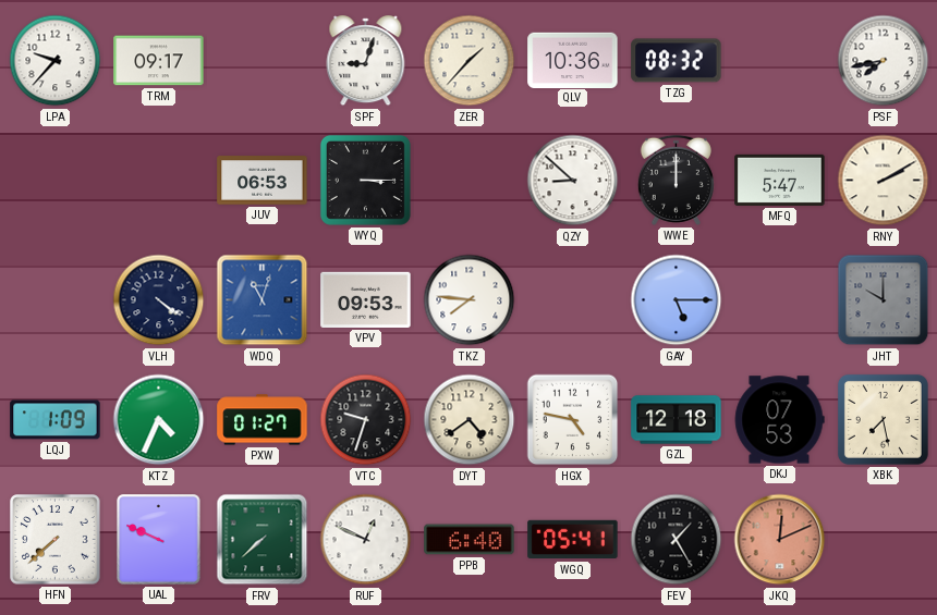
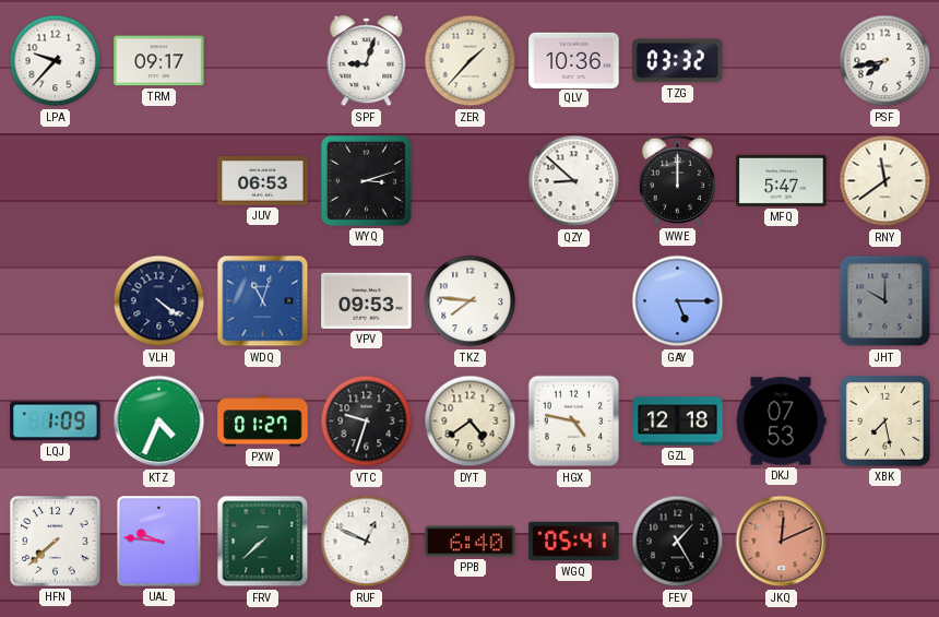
TZG: 08:32 -> 03:32
WYQ: 3:15 -> 3:12
RNY: 2:10 -> 11:39
UAL: 9:49 -> 9:46
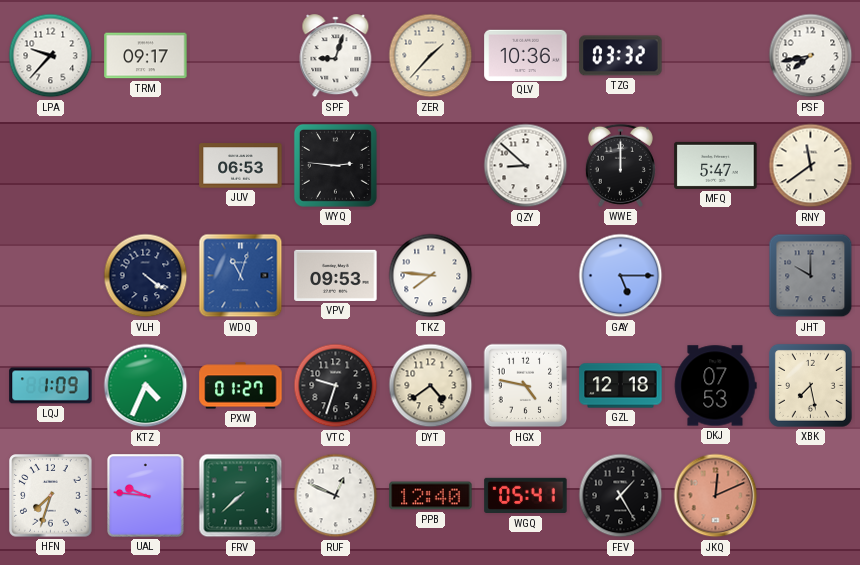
WYQ: 3:12 -> 2:46
HFN: 7:38 -> 7:33
PPB: 6:40 -> 12:40
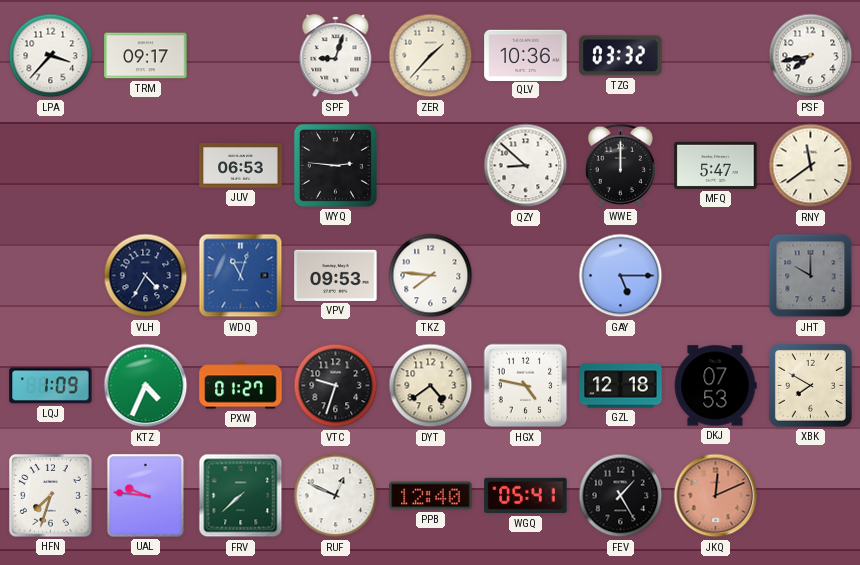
LPA: 9:37 -> 3:37
VLH: 4:21 -> 4:35
XBK: 7:28 -> 7:50
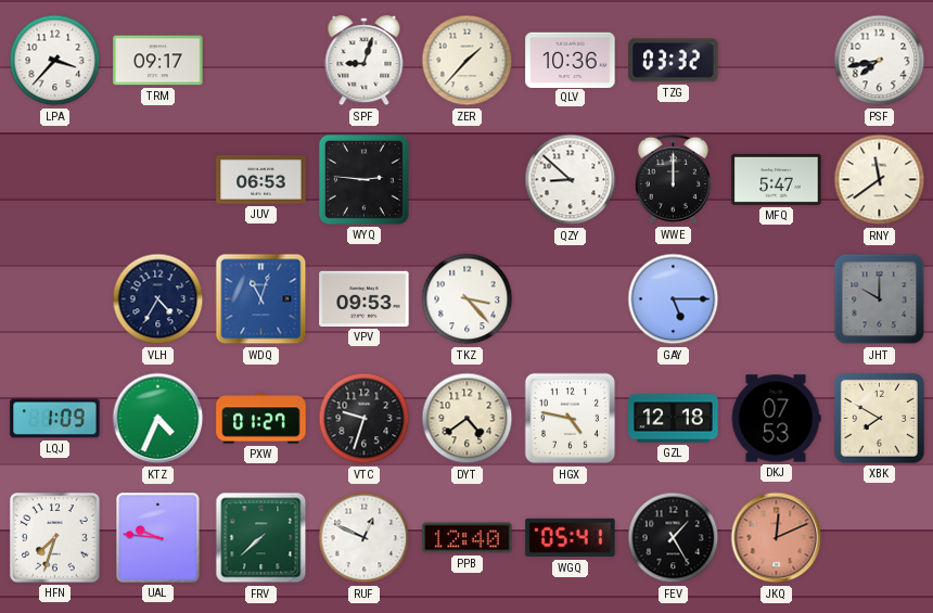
TKZ: 7:46 -> 3:23
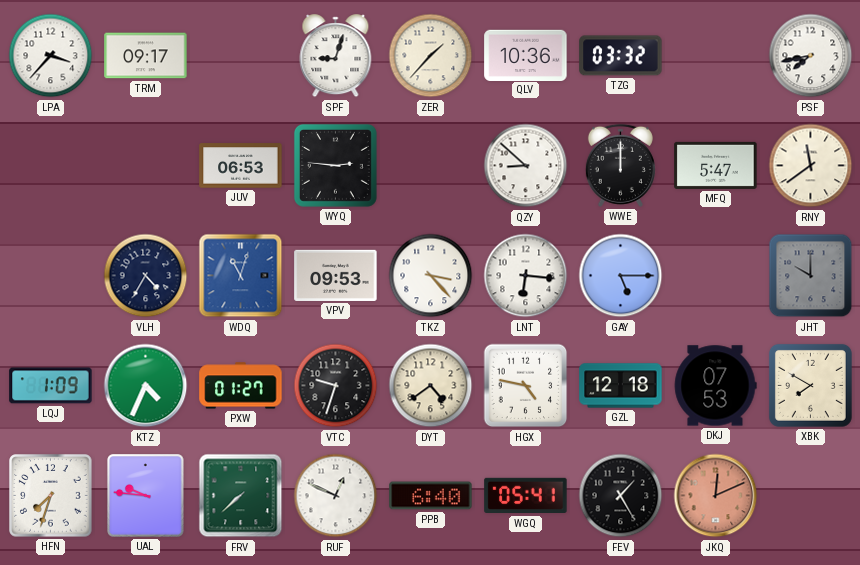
LNT: none -> 6:16
PPB: 12:40 -> 6:40
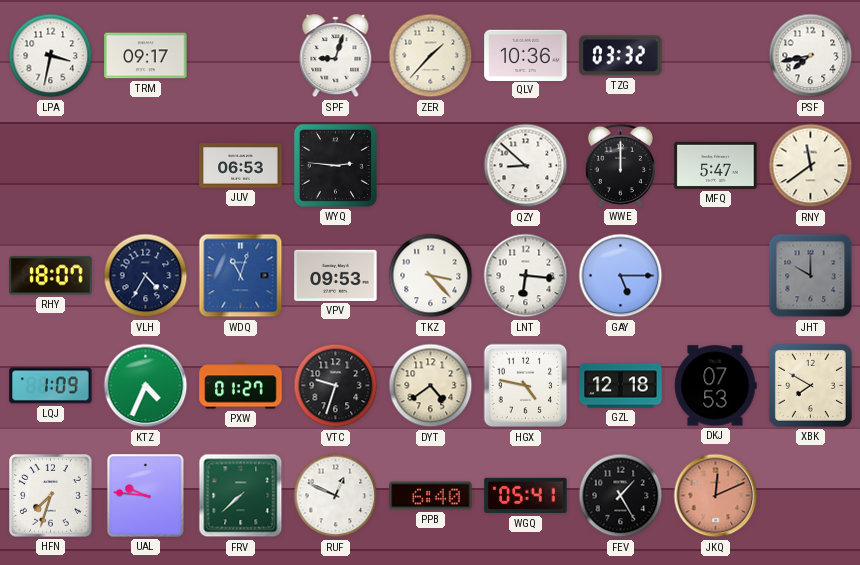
LPA: 3:37 -> 3:32
RHY: none -> 18:07
